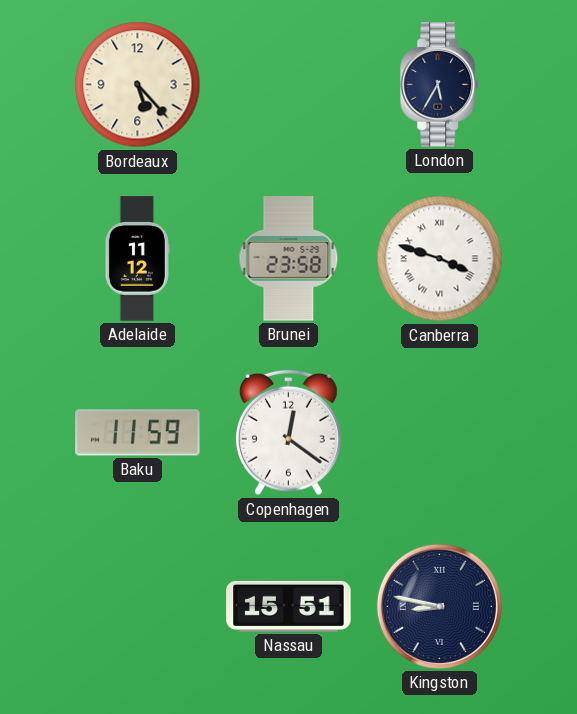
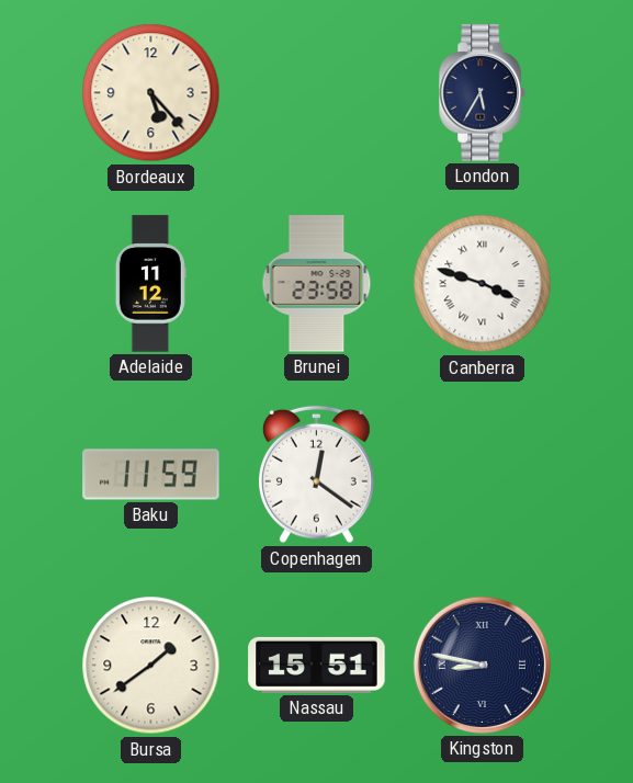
Bursa: none -> 1:39
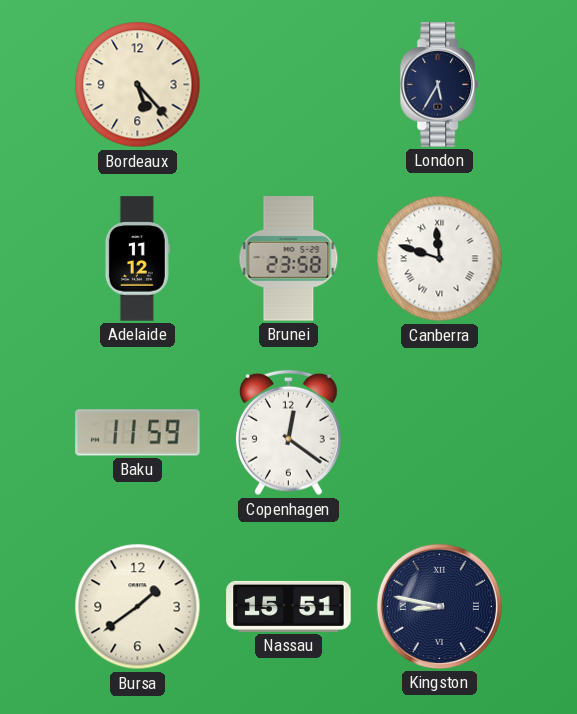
Canberra: 3:48 -> 11:48
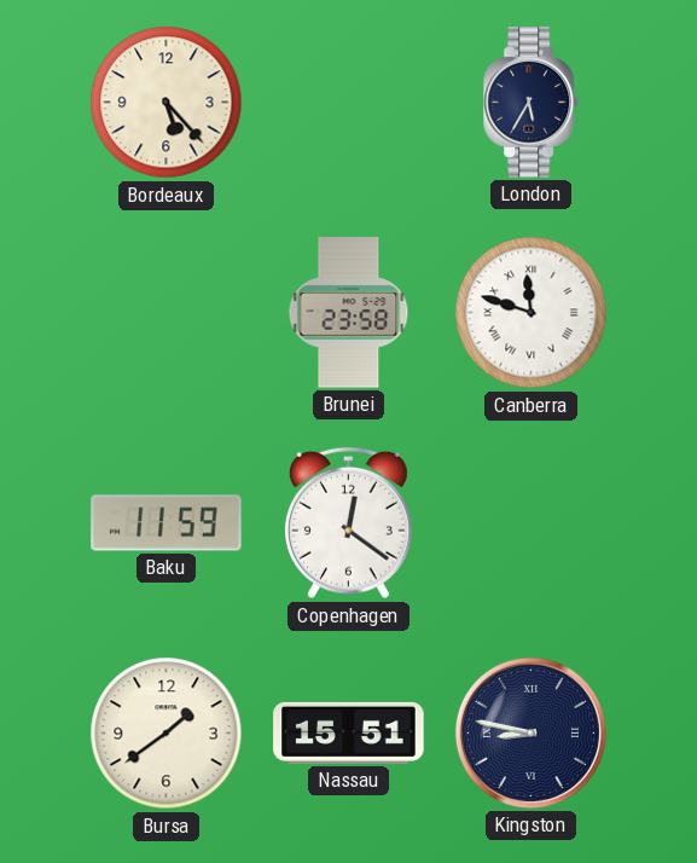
Adelaide: 11:12 -> none
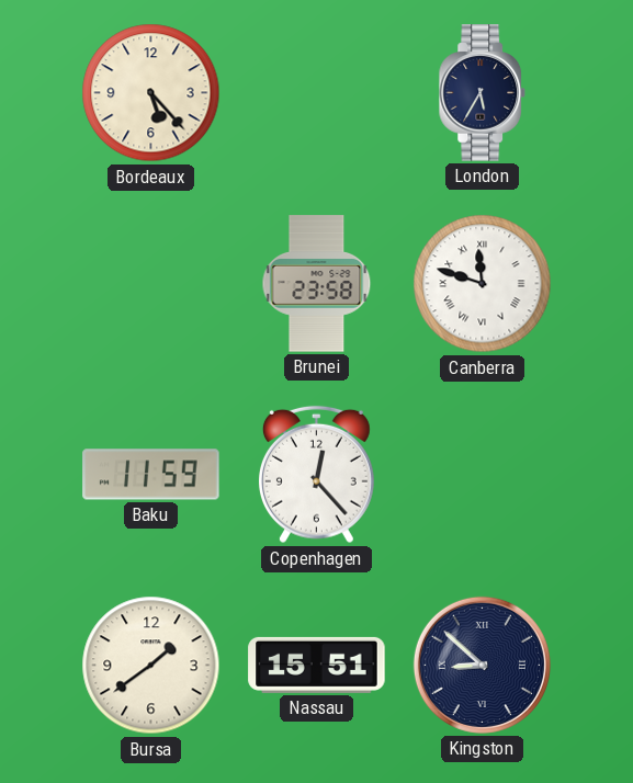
Copenhagen: 12:21 -> 12:23
Kingston: 8:47 -> 8:52
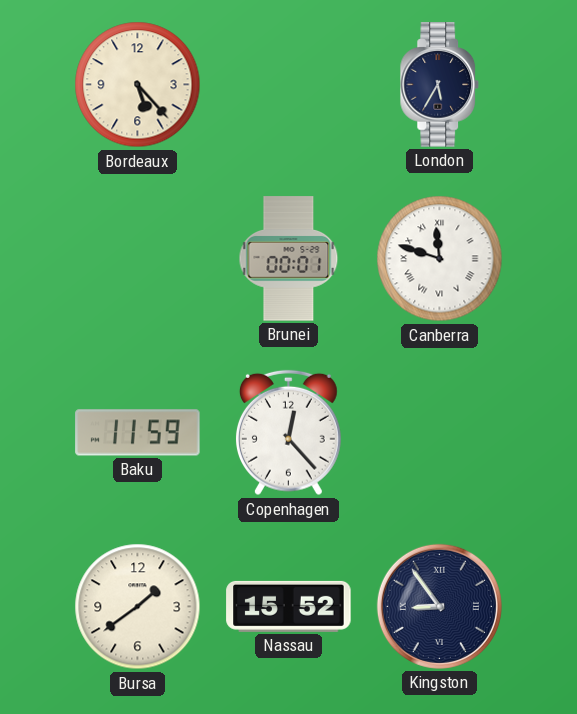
Brunei: 23:58 -> 00:01
Nassau: 15:51 -> 15:52
Kingston: 8:52 -> 8:54
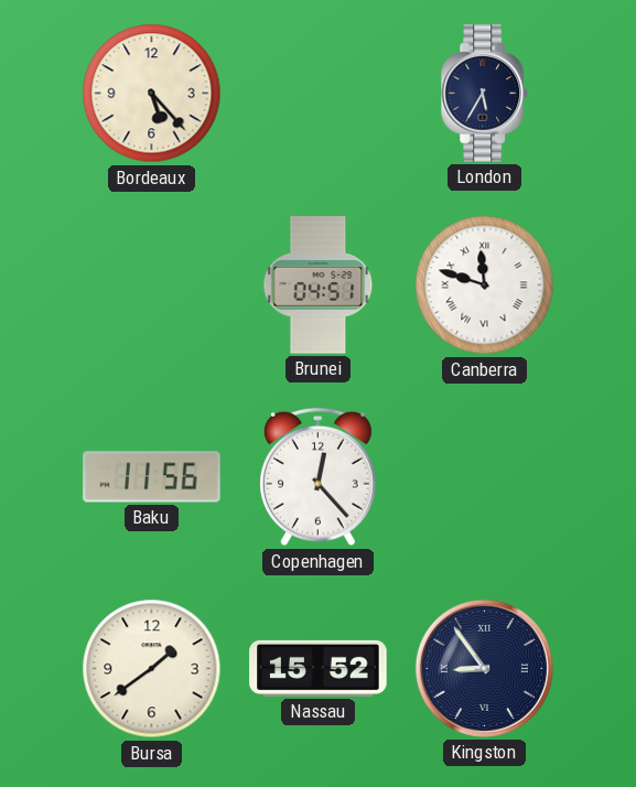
Brunei: 00:01 -> 04:51
Baku: 11:59 -> 11:56
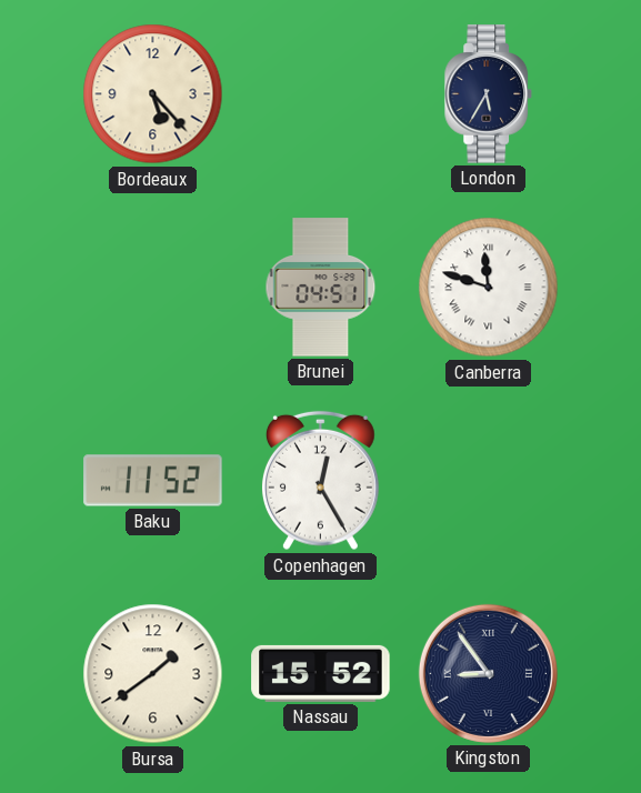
Baku: 11:56 -> 11:52
Copenhagen: 12:23 -> 12:25
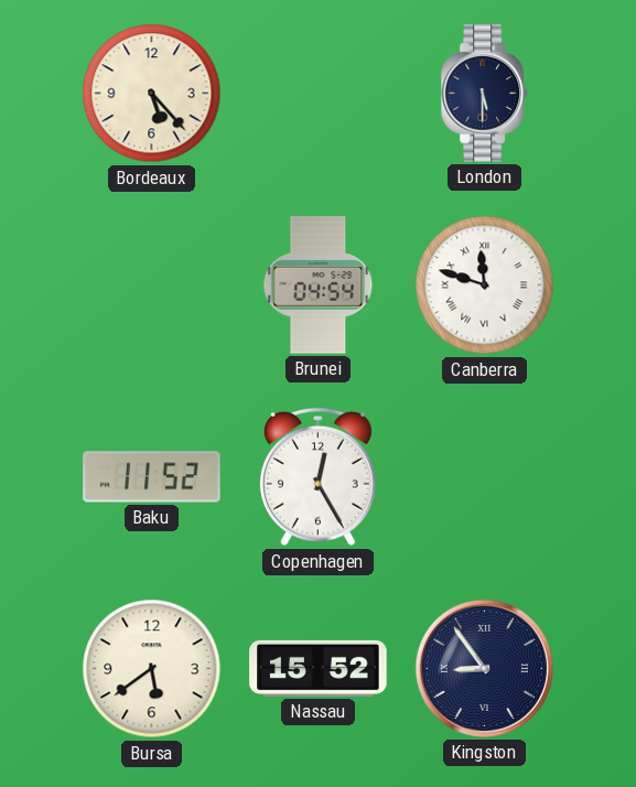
London: 5:35 -> 5:30
Brunei: 04:51 -> 04:54
Bursa: 1:39 -> 5:39
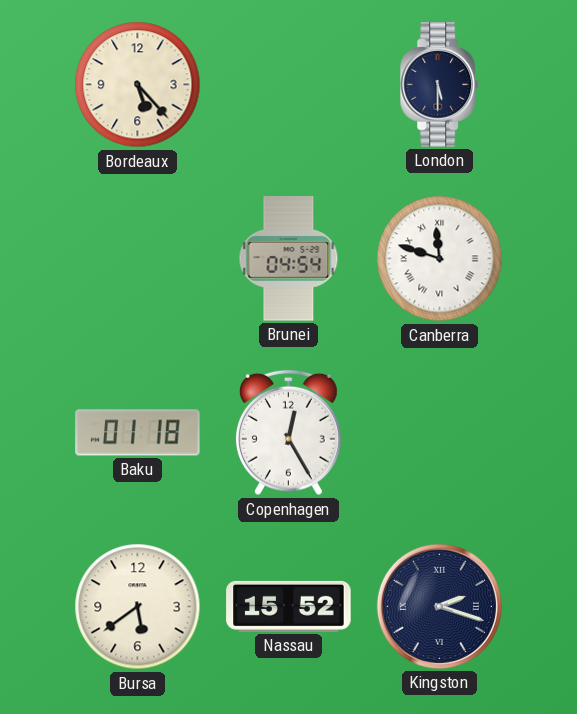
Baku: 11:52 -> 01:18
Kingston: 8:54 -> 2:18
